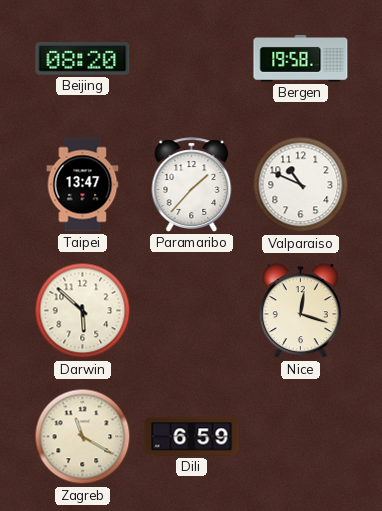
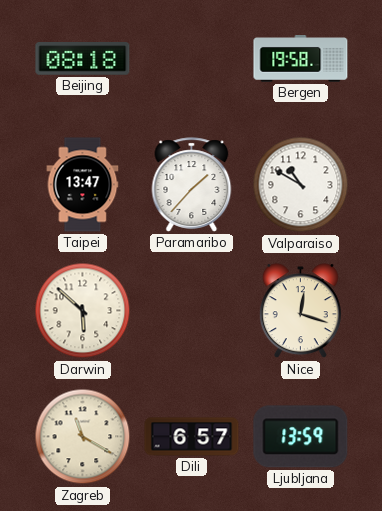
Beijing: 08:20 -> 08:18
Valparaiso: 10:49 -> 10:50
Dili: 6:59 -> 6:57
Ljubljana: none -> 13:59
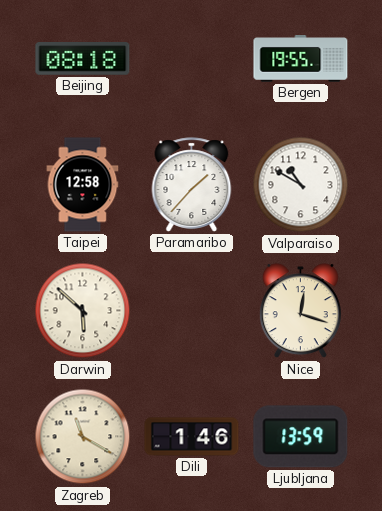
Bergen: 19:58 -> 19:55
Taipei: 13:47 -> 12:58
Dili: 6:57 -> 1:46
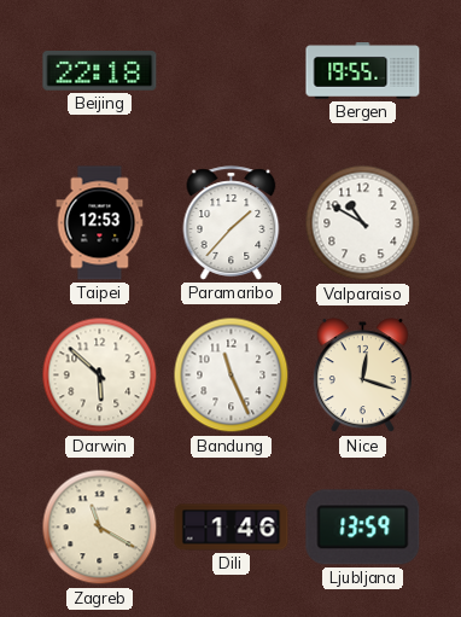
Beijing: 08:18 -> 22:18
Taipei: 12:58 -> 12:53
Bandung: none -> 11:26
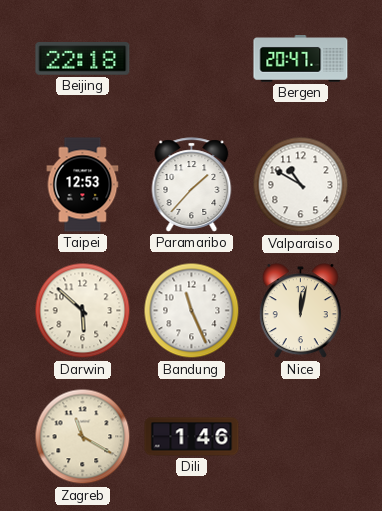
Bergen: 19:55 -> 20:47
Nice: 12:18 -> 12:02
Ljubljana: 13:59 -> none
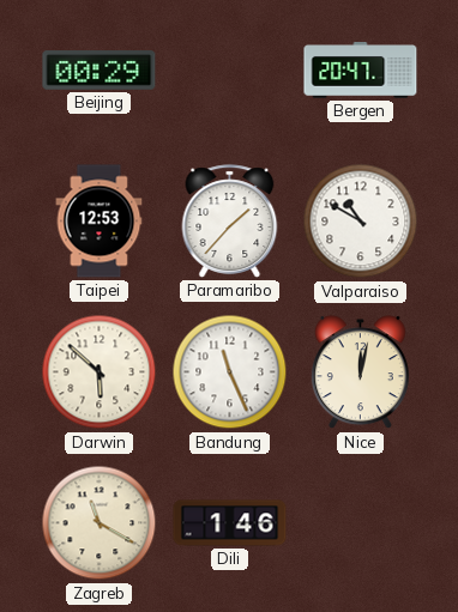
Beijing: 22:18 -> 00:29
